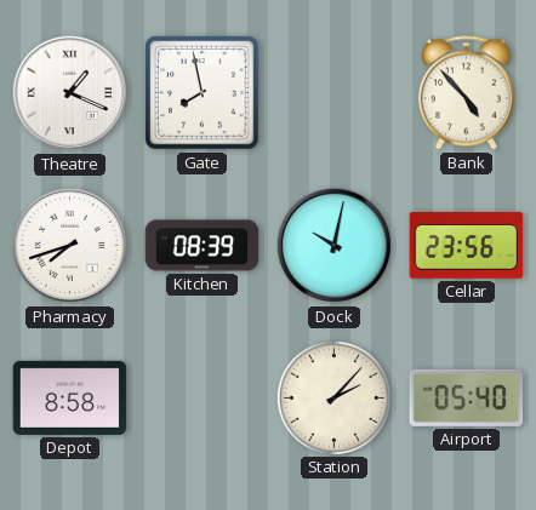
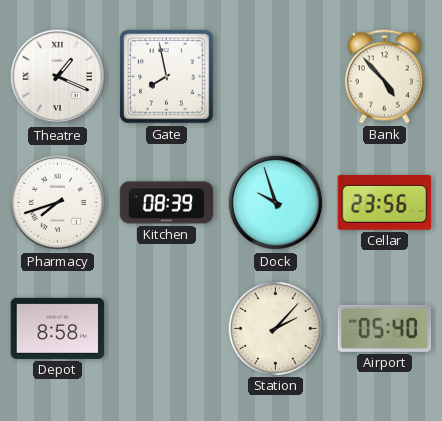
Dock: 10:02 -> 9:57
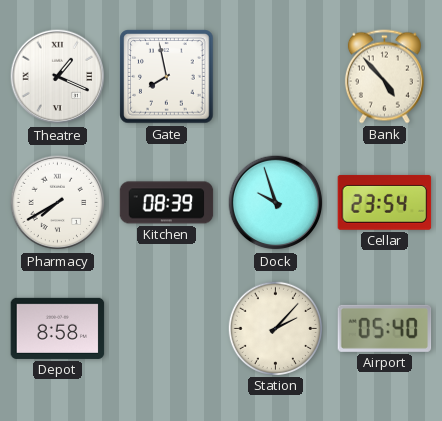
Pharmacy: 7:42 -> 7:40
Cellar: 23:56 -> 23:54
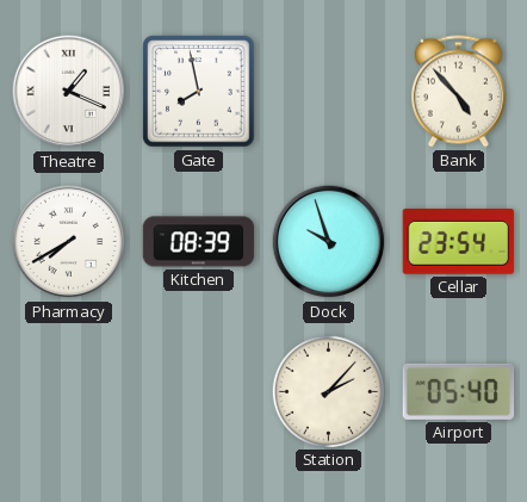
Depot: 8:58 -> none
